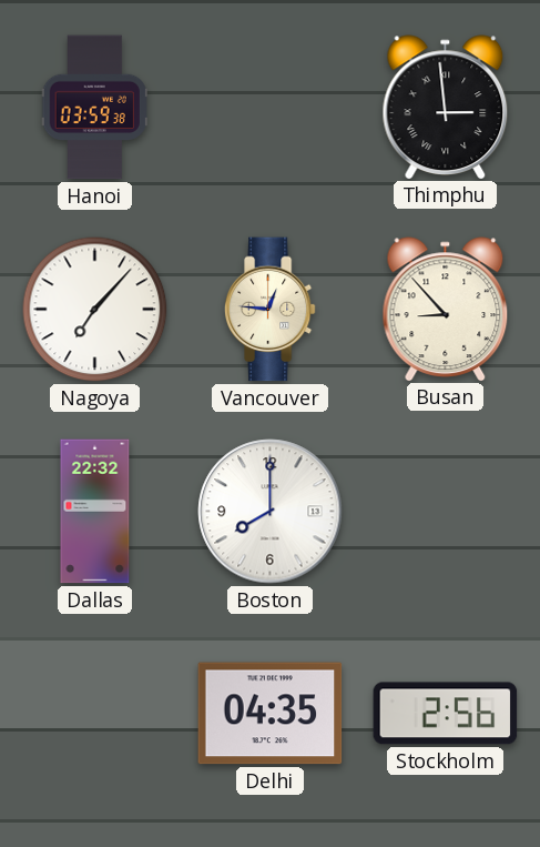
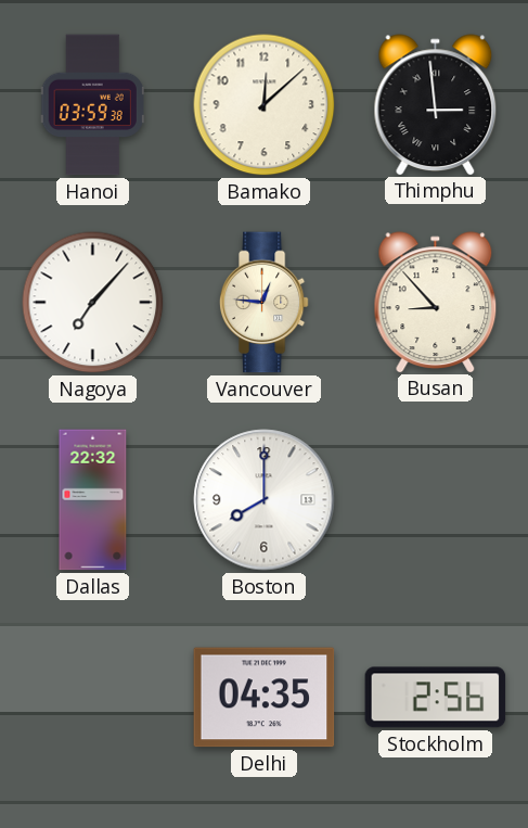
Bamako: none -> 12:08
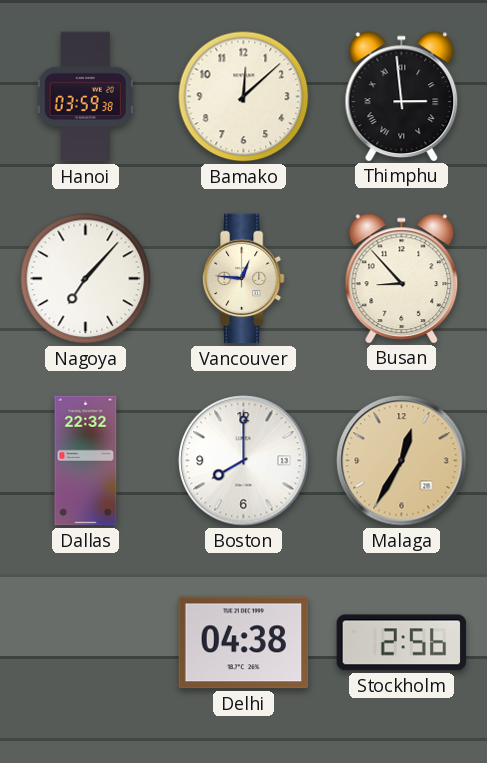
Malaga: none -> 12:35
Delhi: 04:35 -> 04:38
